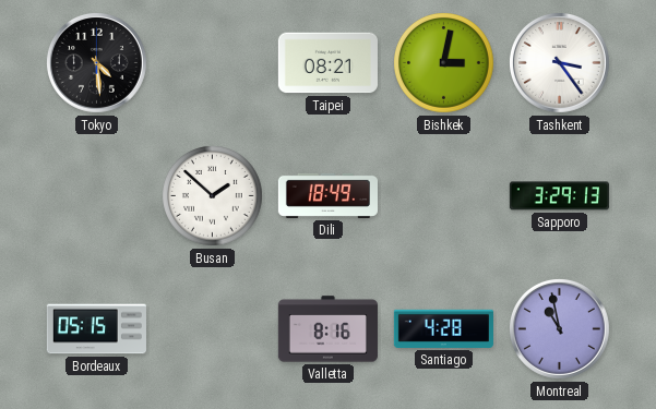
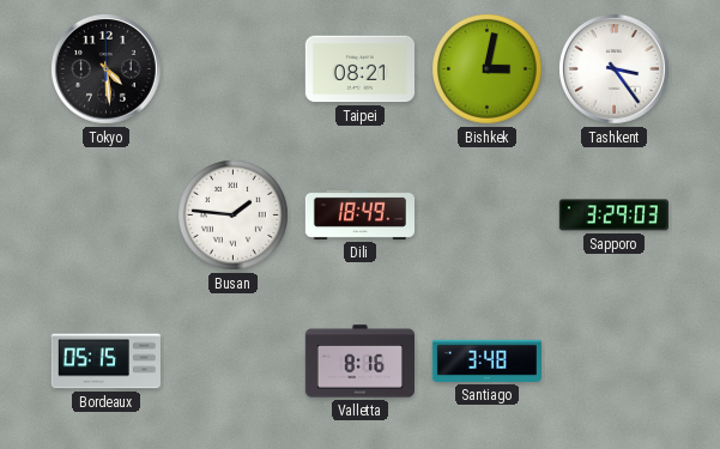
Busan: 1:52 -> 1:46
Sapporo: 3:29:13 -> 3:29:03
Santiago: 4:28 -> 3:48
Montreal: 10:58 -> none
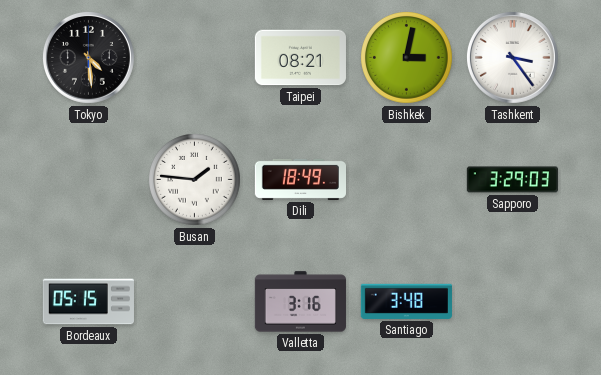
Valletta: 8:16 -> 3:16
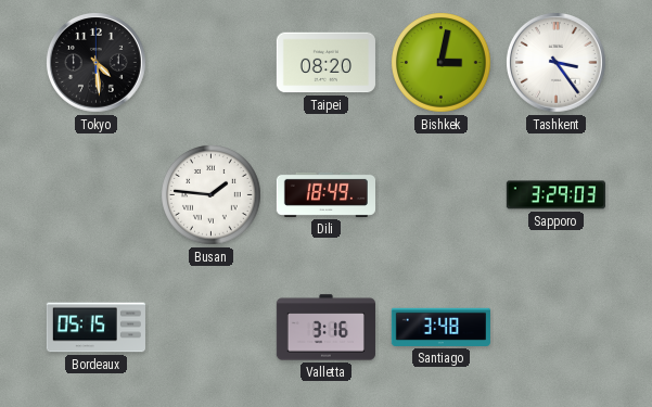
Taipei: 08:21 -> 08:20
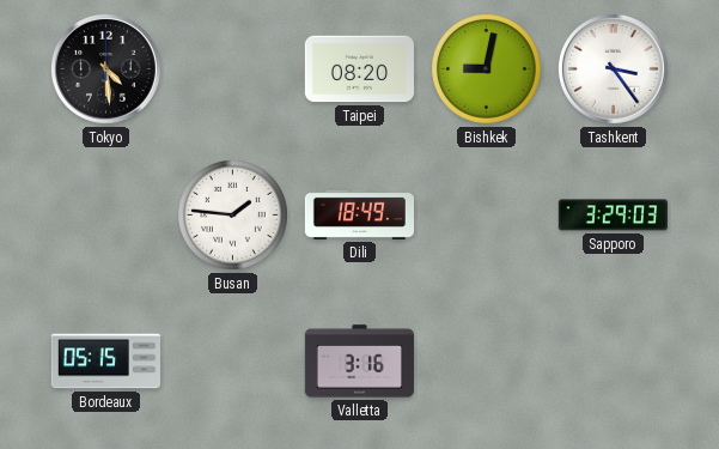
Bishkek: 3:02 -> 9:02
Santiago: 3:48 -> none
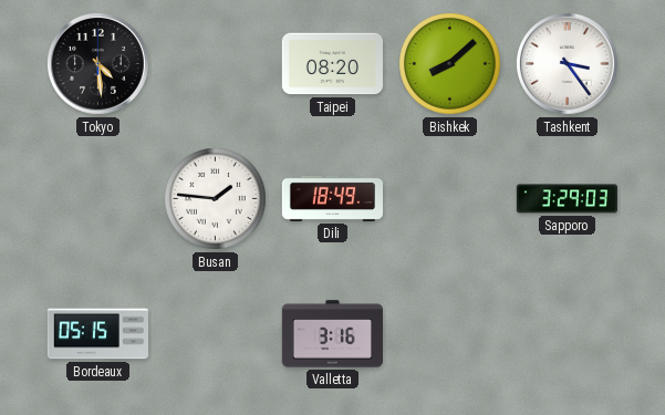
Bishkek: 9:02 -> 8:08
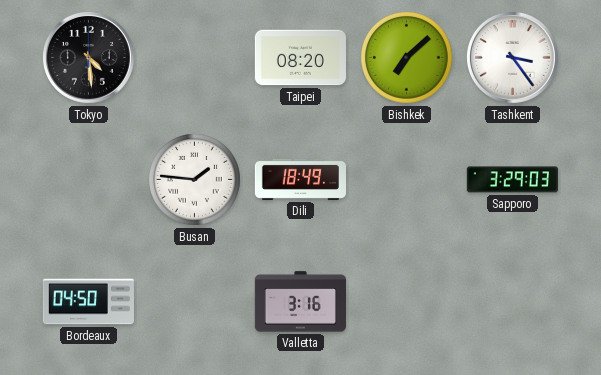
Bishkek: 8:08 -> 7:08
Bordeaux: 05:15 -> 04:50
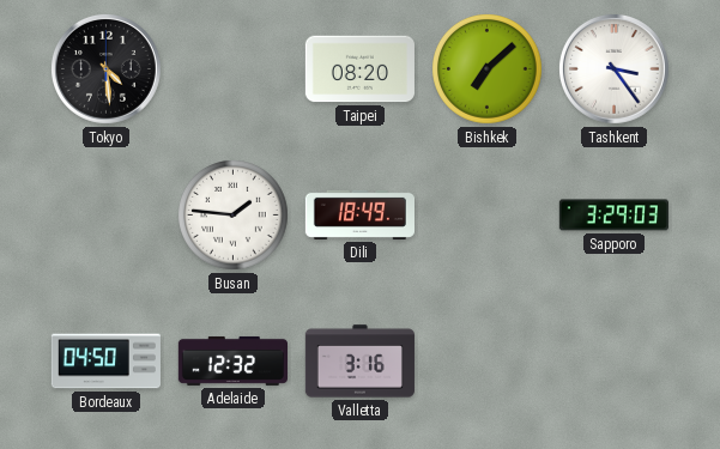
Adelaide: none -> 12:32
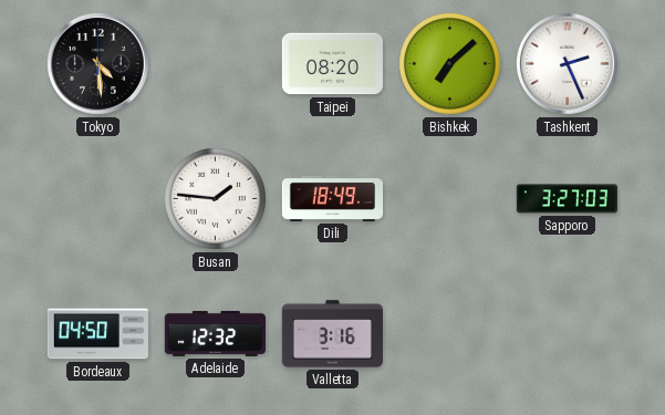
Tashkent: 3:24 -> 2:26
Sapporo: 3:29 -> 3:27
